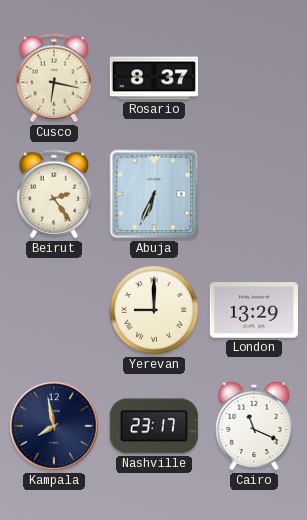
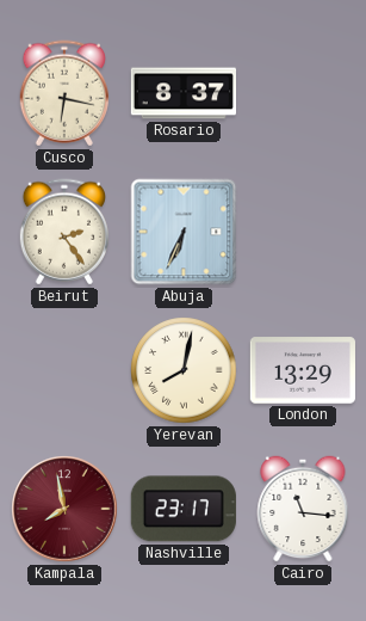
Yerevan: 9:00 -> 8:02
Kampala dial: navy -> burgundy
Cairo: 11:19 -> 11:16
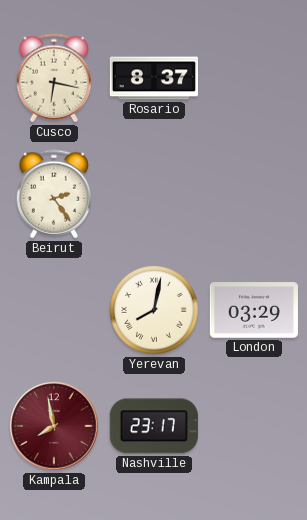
Abuja: 6:34 -> none
London: 13:29 -> 03:29
Cairo: 11:16 -> none
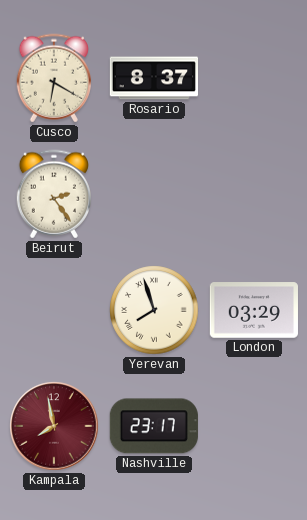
Cusco: 6:17 -> 6:20
Yerevan: 8:02 -> 7:57
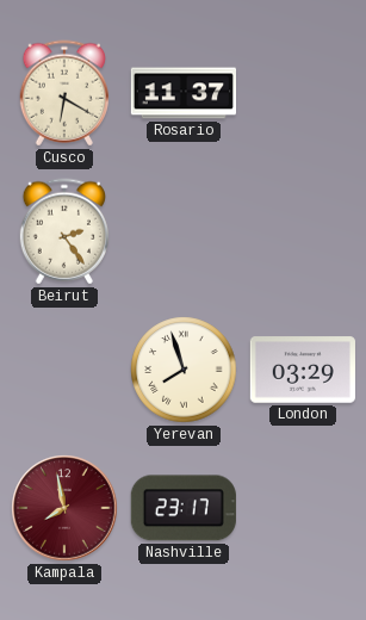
Rosario: 8:37 -> 11:37
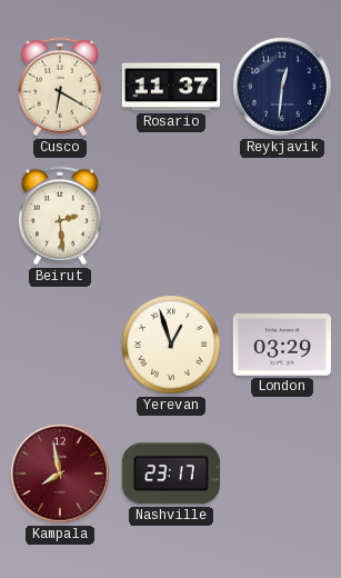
Reykjavik: none -> 12:31
Beirut: 2:24 -> 2:29
Yerevan: 7:57 -> 12:57
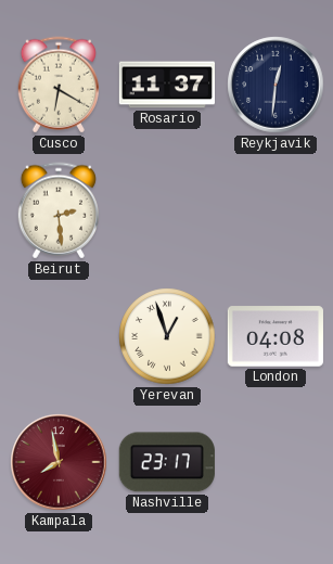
London: 03:29 -> 04:08
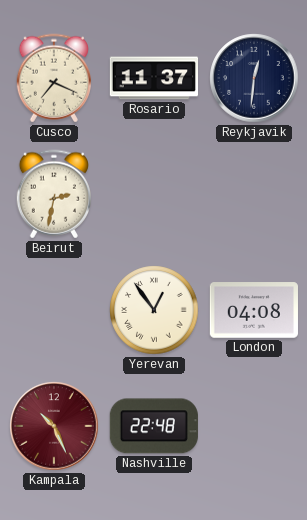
Cusco: 6:20 -> 7:19
Beirut: 2:29 -> 2:32
Yerevan: 12:57 -> 12:54
Kampala: 7:58 -> 10:26
Nashville: 23:17 -> 22:48
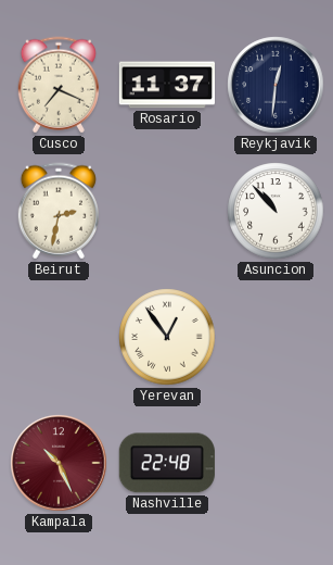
Asuncion: none -> 10:53
London: 04:08 -> none
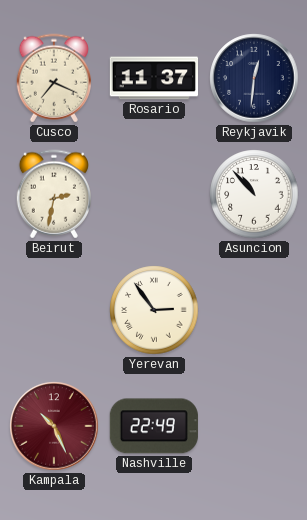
Yerevan: 12:54 -> 2:54
Nashville: 22:48 -> 22:49
